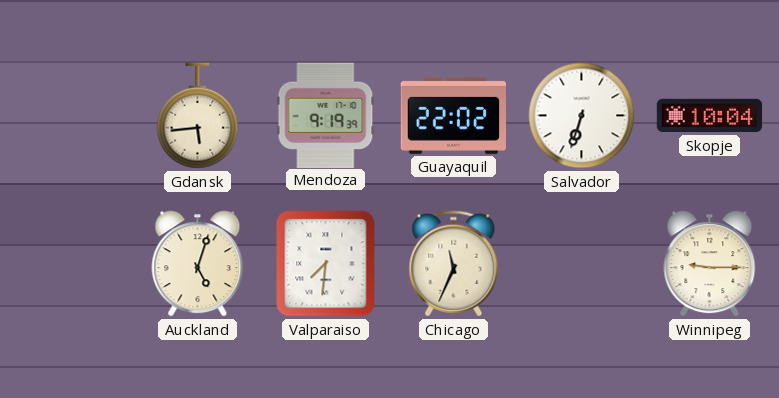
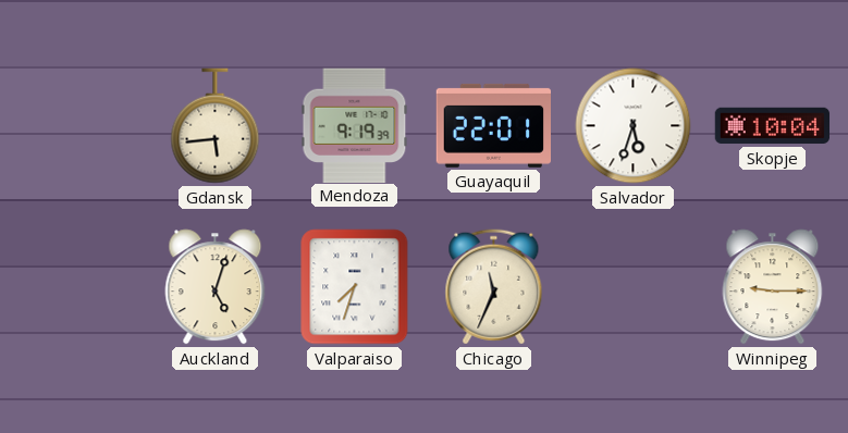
Guayaquil: 22:02 -> 22:01
Salvador: 6:33 -> 5:33
Valparaiso: 7:31 -> 7:33
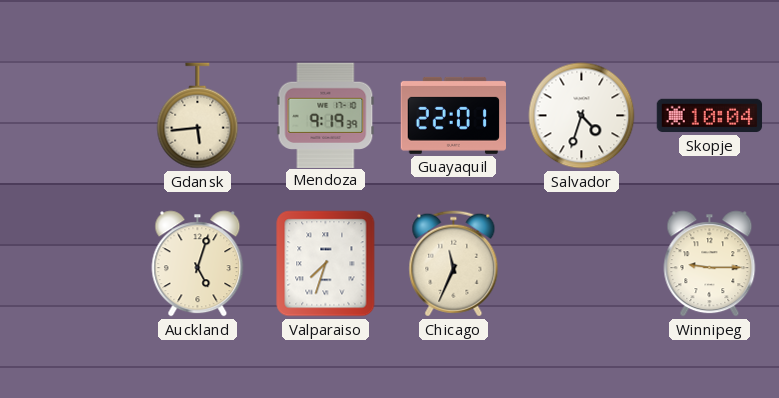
Salvador: 5:33 -> 4:33
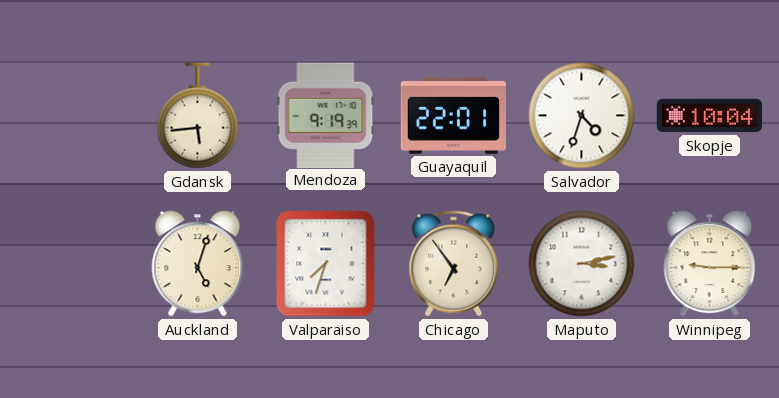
Chicago: 11:34 -> 6:54
Maputo: none -> 3:13
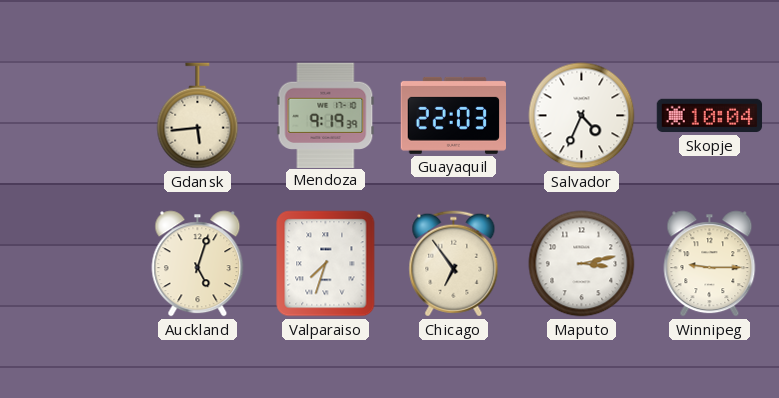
Guayaquil: 22:01 -> 22:03
Salvador: 4:33 -> 4:34
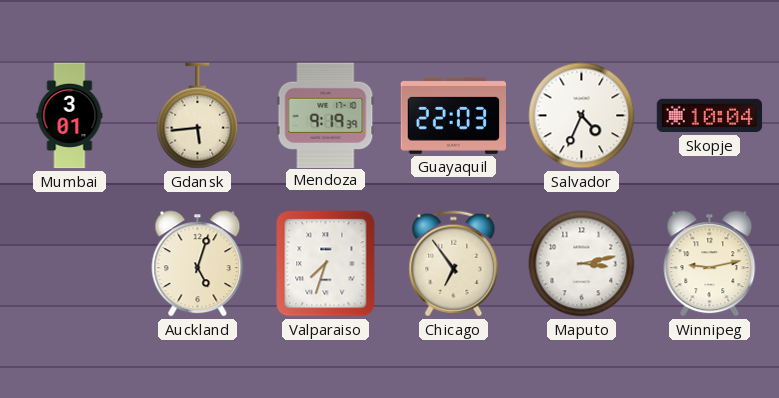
Mumbai: none -> 3:01
Winnipeg: 9:15 -> 9:13
